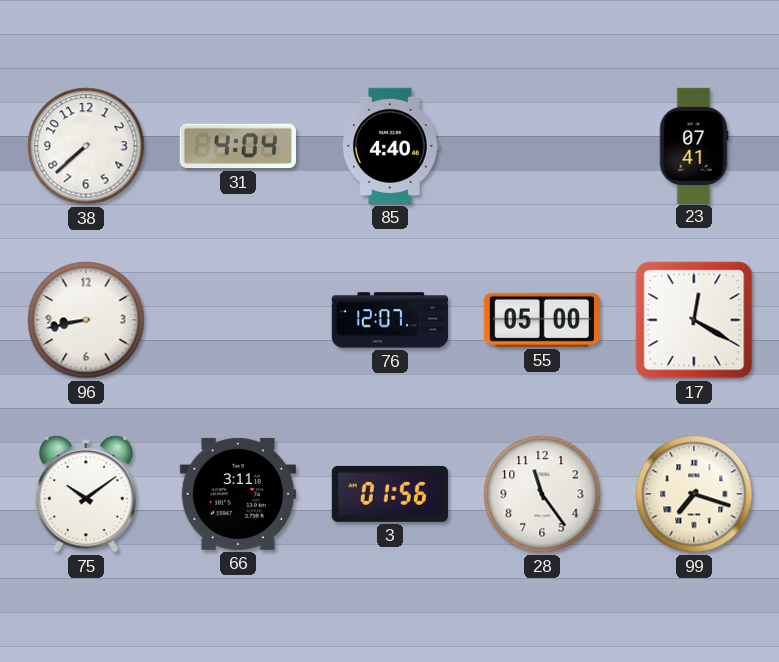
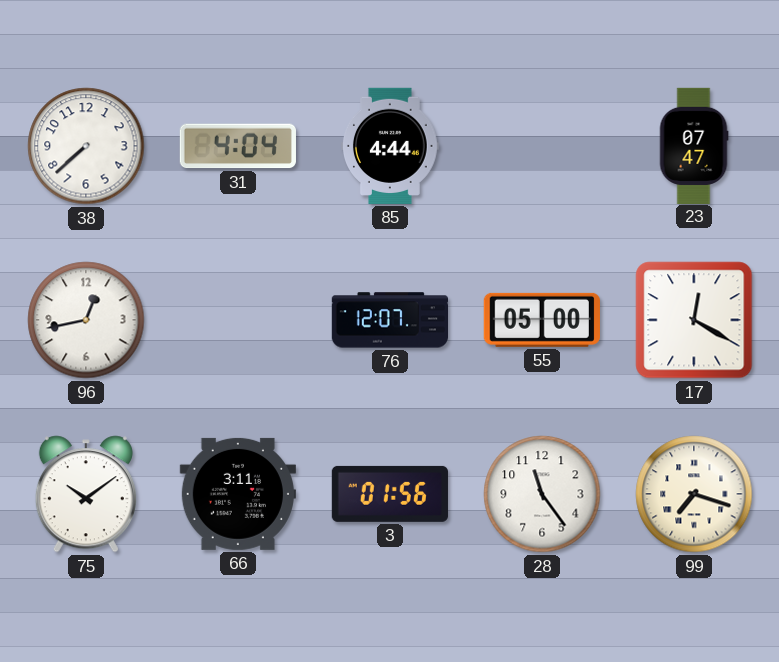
85: 4:40 -> 4:44
23: 07:41 -> 07:47
96: 8:43 -> 12:43
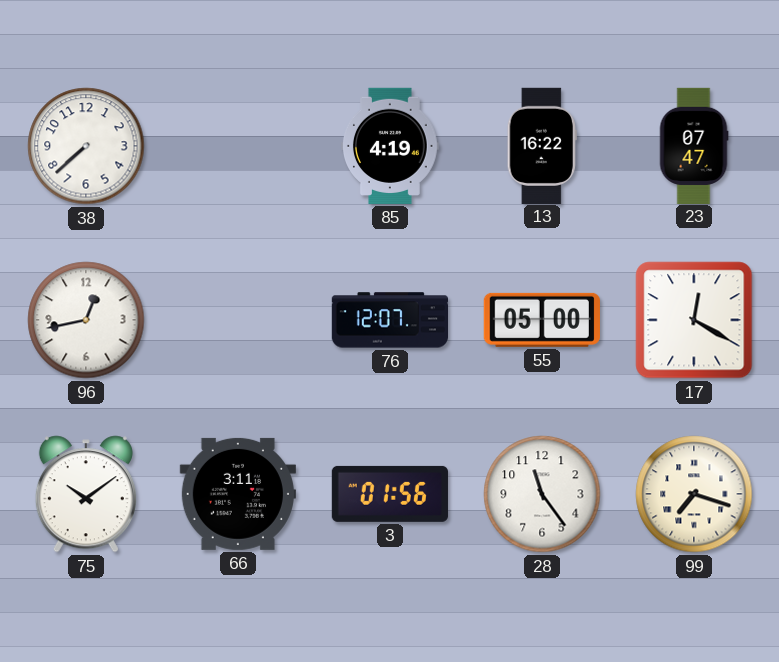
31: 4:04 -> none
85: 4:44 -> 4:19
13: none -> 16:22
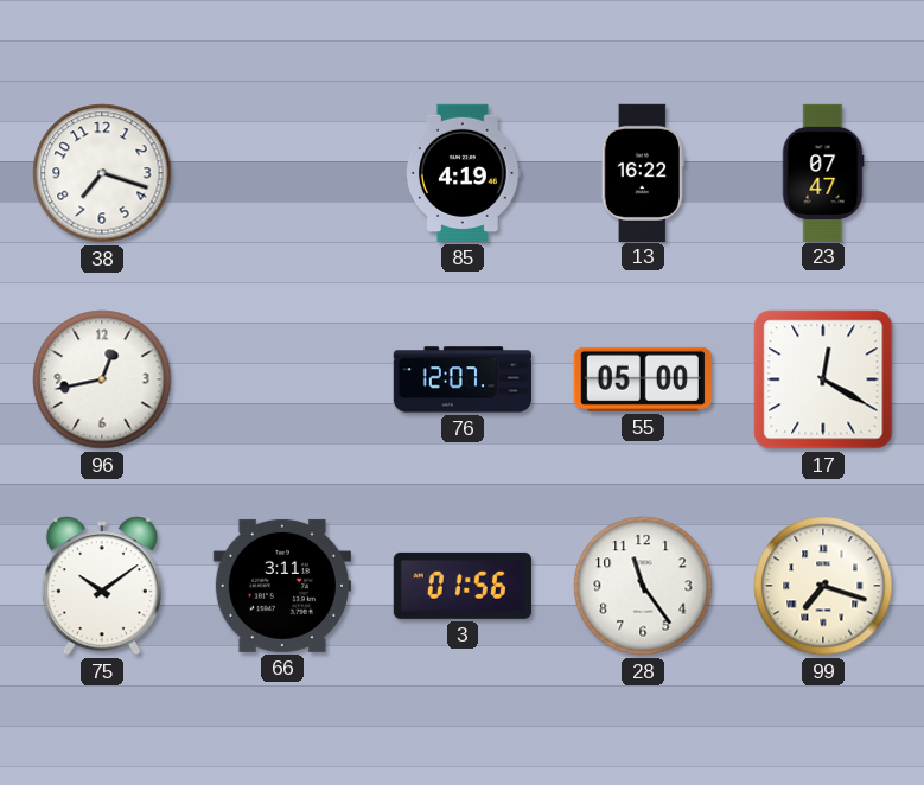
38: 7:38 -> 7:18
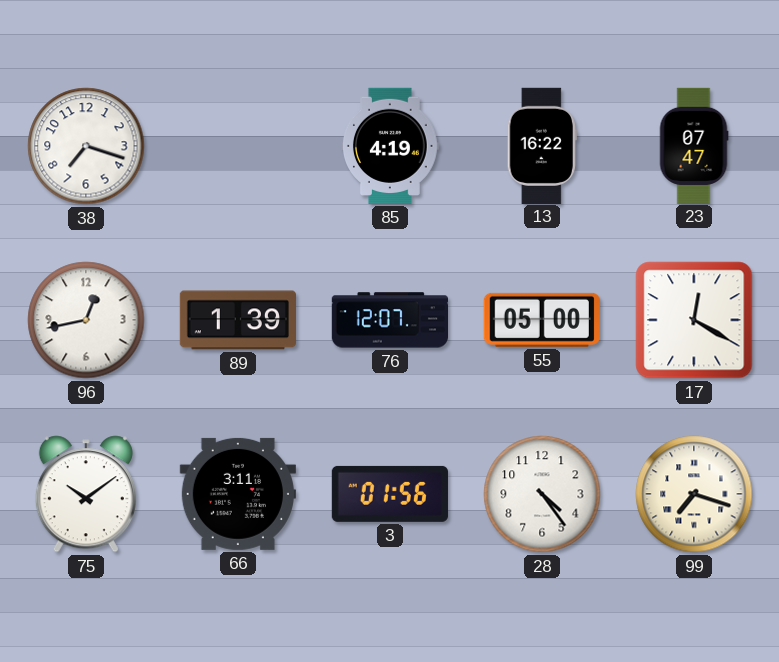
89: none -> 1:39
28: 11:24 -> 4:24
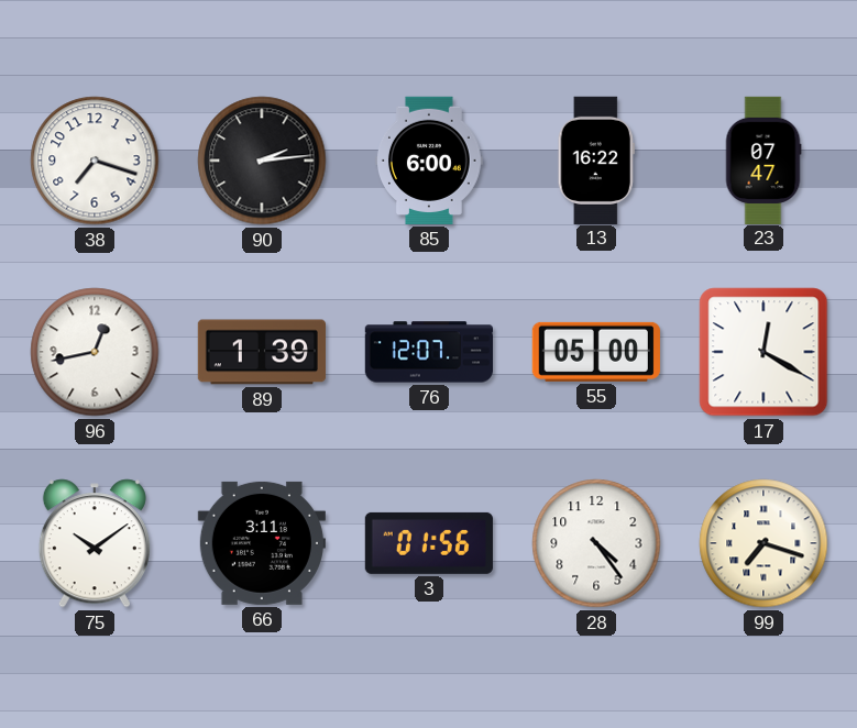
90: none -> 2:14
85: 4:19 -> 6:00
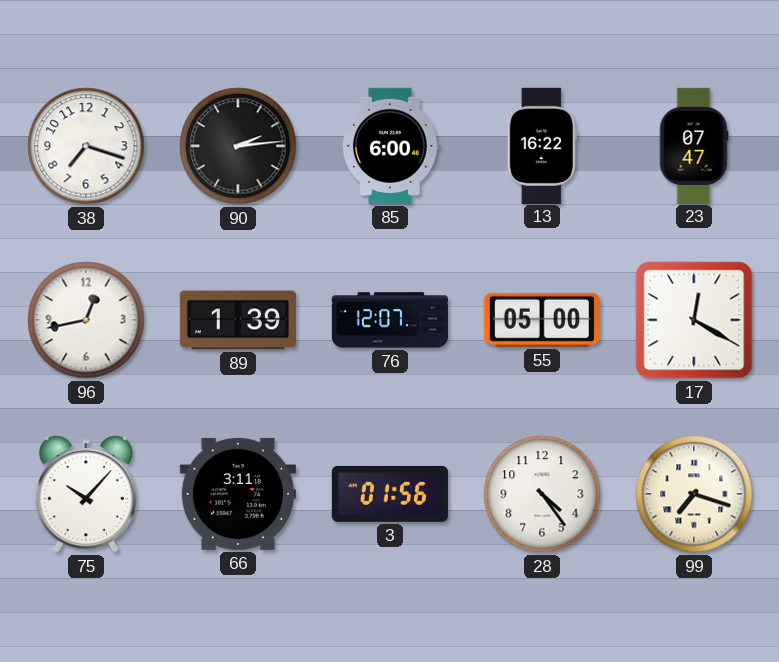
75: 10:09 -> 10:07
